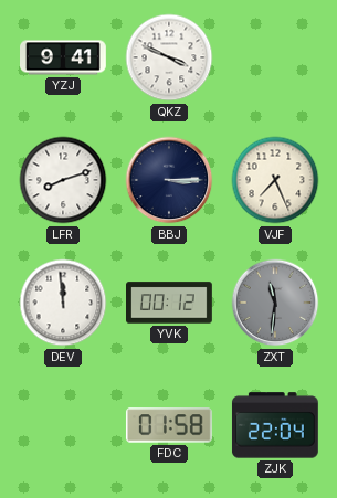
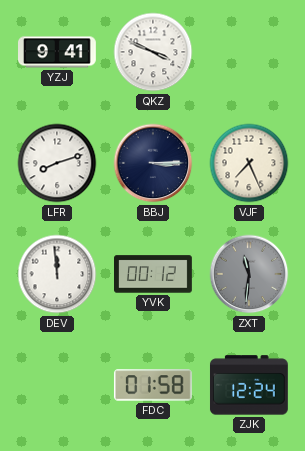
ZJK: 22:04 -> 12:24
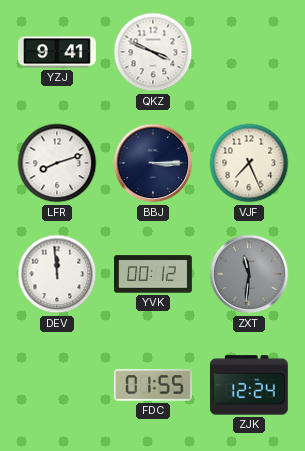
FDC: 01:58 -> 01:55
